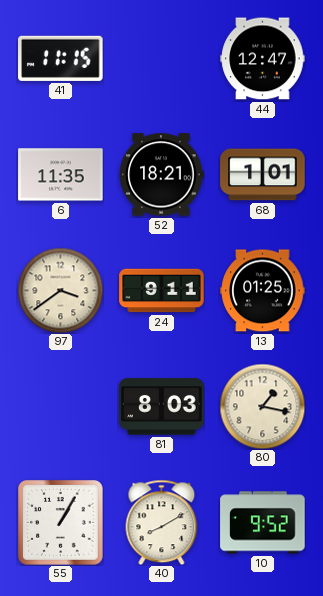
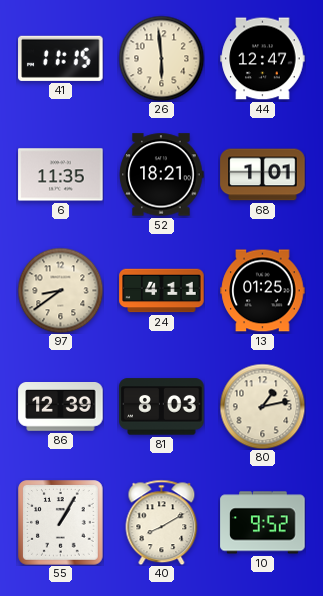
26: none -> 5:59
97: 3:39 -> 8:39
24: 9:11 -> 4:11
86: none -> 12:39
80: 1:17 -> 1:13
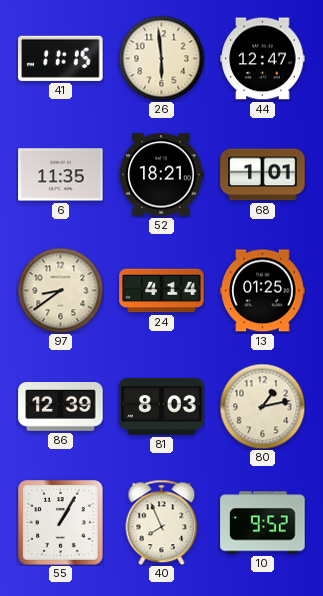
24: 4:11 -> 4:14
40: 8:10 -> 7:56
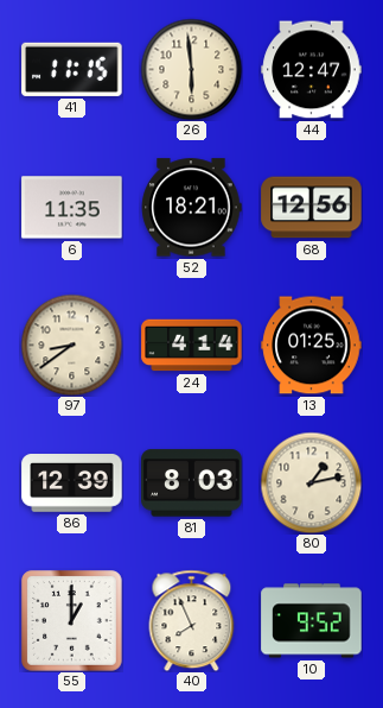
68: 1:01 -> 12:56
55: 1:05 -> 1:00
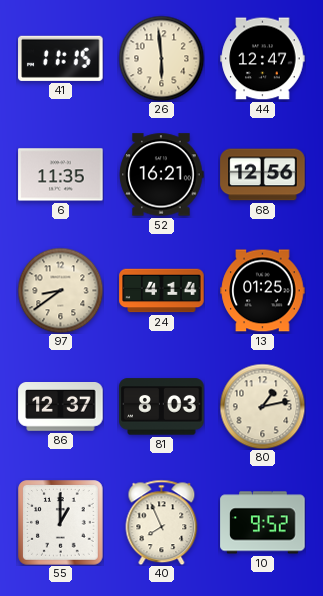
52: 18:21 -> 16:21
86: 12:39 -> 12:37
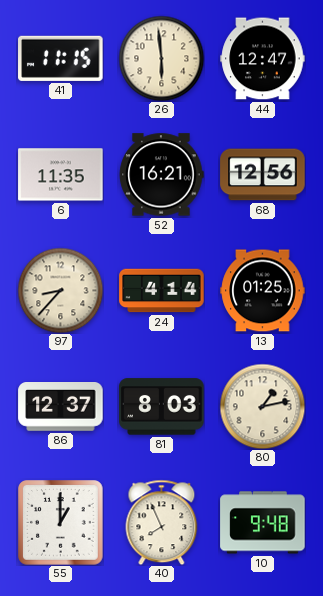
97: 8:39 -> 8:37
10: 9:52 -> 9:48
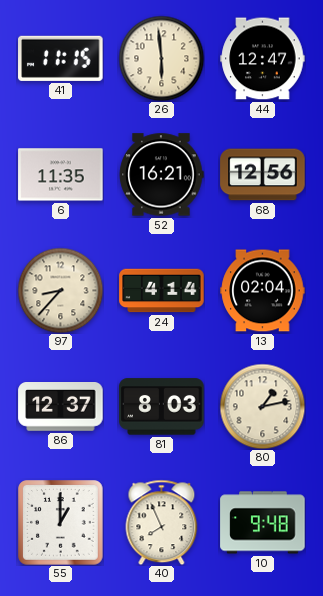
13: 01:25 -> 02:04
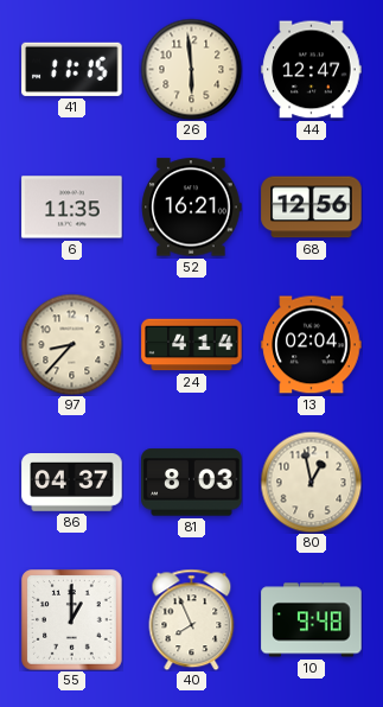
86: 12:37 -> 04:37
80: 1:13 -> 12:58
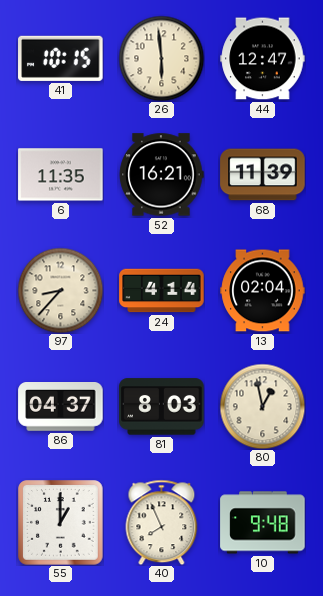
41: 11:15 -> 10:15
68: 12:56 -> 11:39
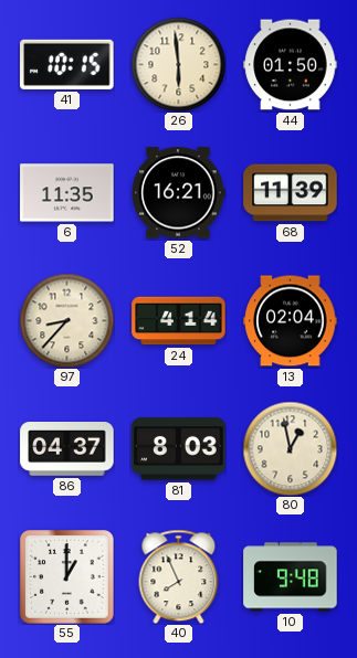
44: 12:47 -> 01:50
